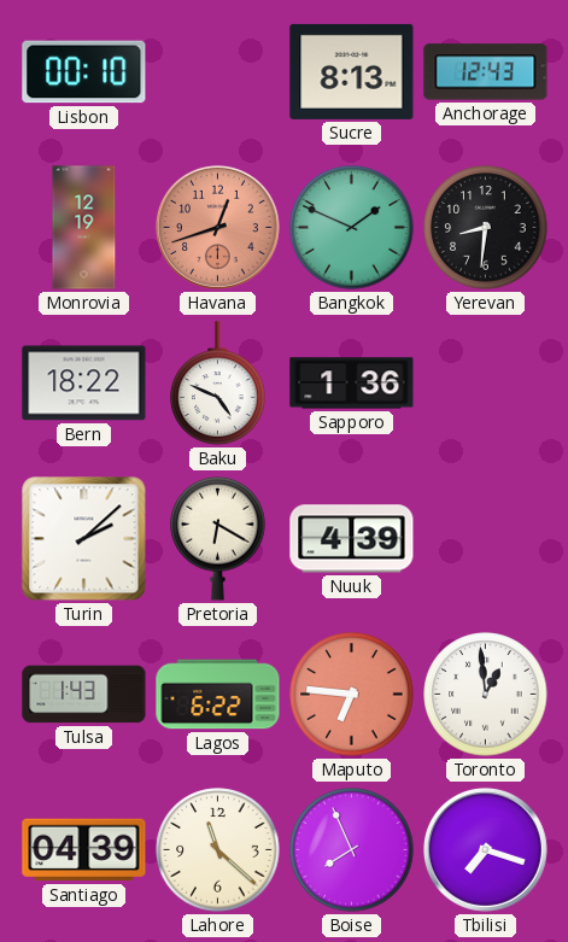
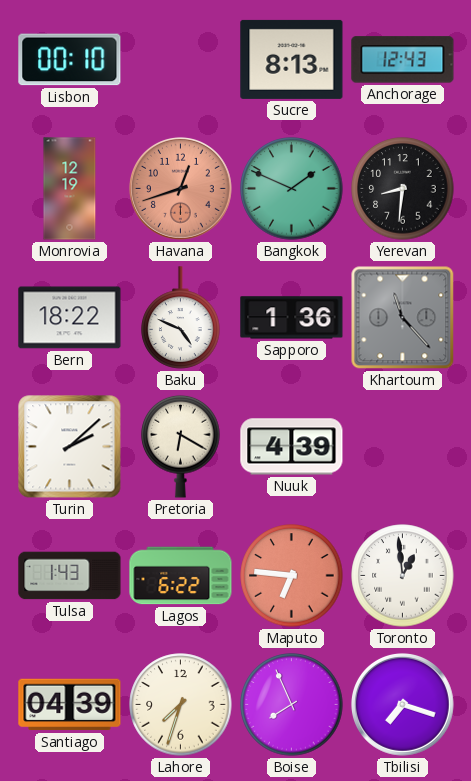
Khartoum: none -> 11:23
Lahore: 11:22 -> 7:33
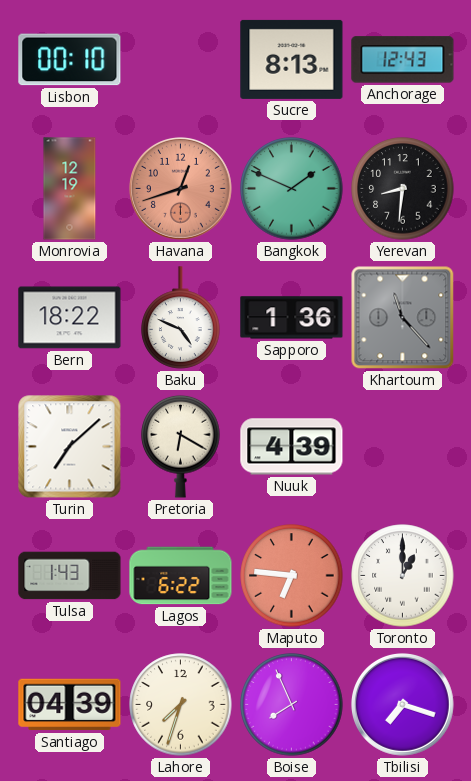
Turin: 2:08 -> 7:08
Toronto: 12:59 -> 1:00
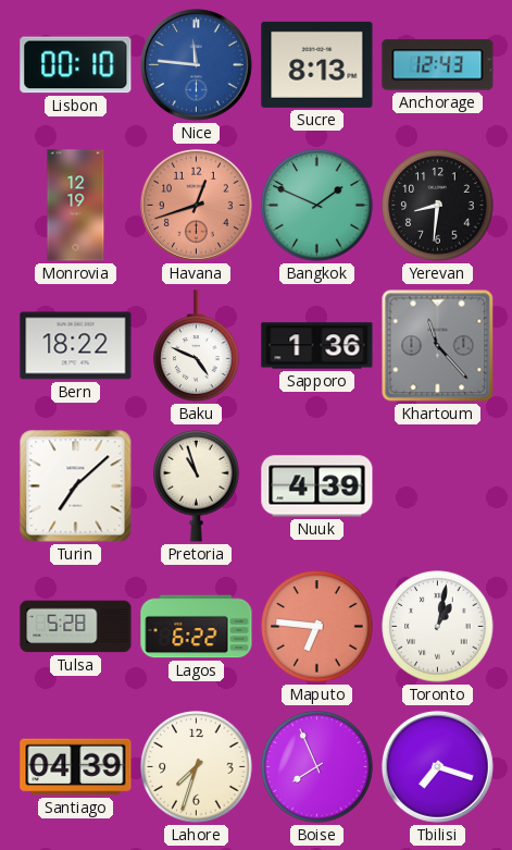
Nice: none -> 11:46
Pretoria: 6:20 -> 10:57
Tulsa: 1:43 -> 5:28
Toronto: 1:00 -> 1:02
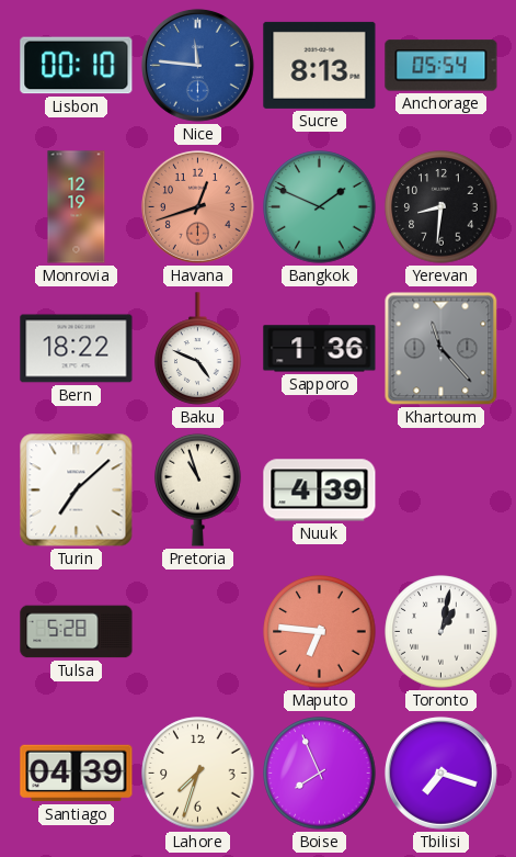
Anchorage: 12:43 -> 05:54
Lagos: 6:22 -> none
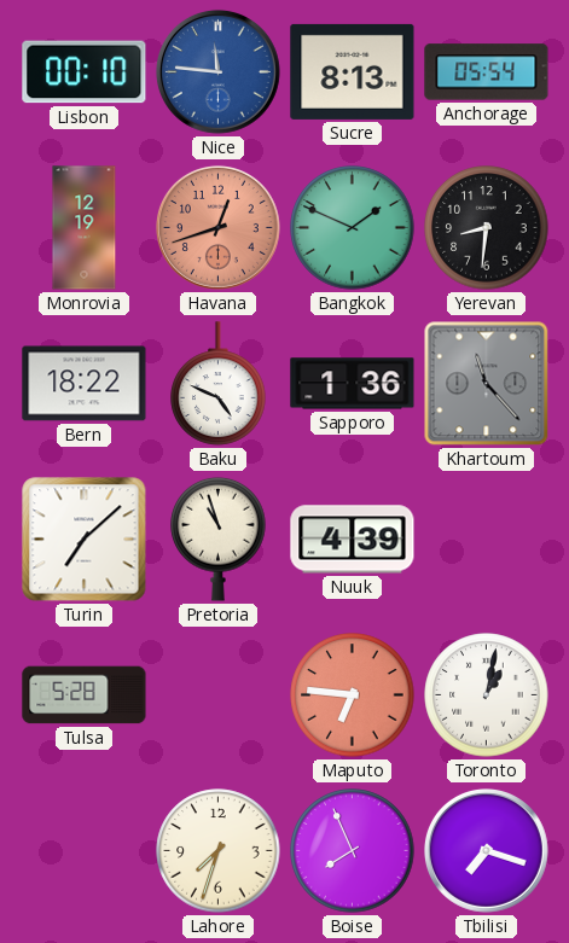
Santiago: 04:39 -> none
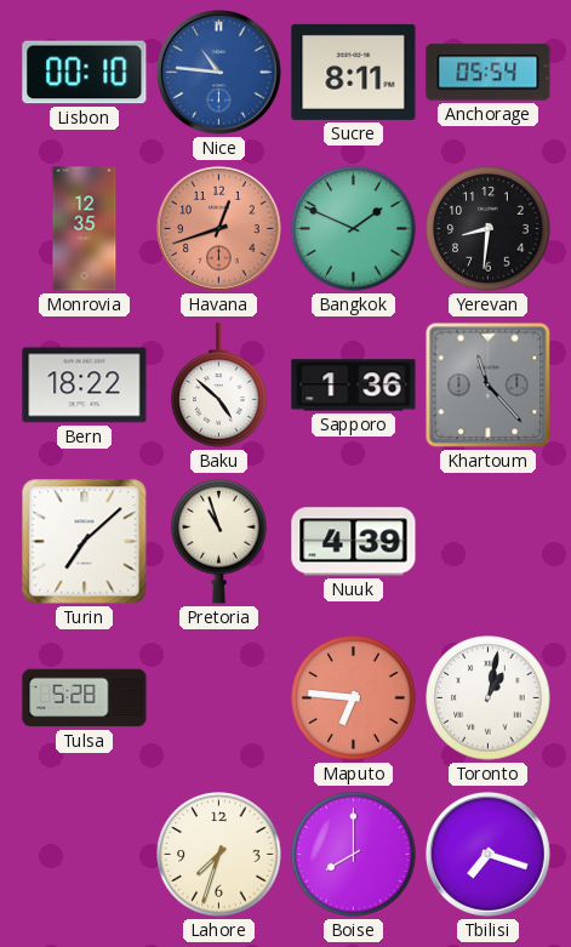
Nice: 11:46 -> 10:46
Sucre: 8:13 -> 8:11
Monrovia: 12:19 -> 12:35
Baku: 4:49 -> 4:52
Boise: 7:56 -> 8:00
